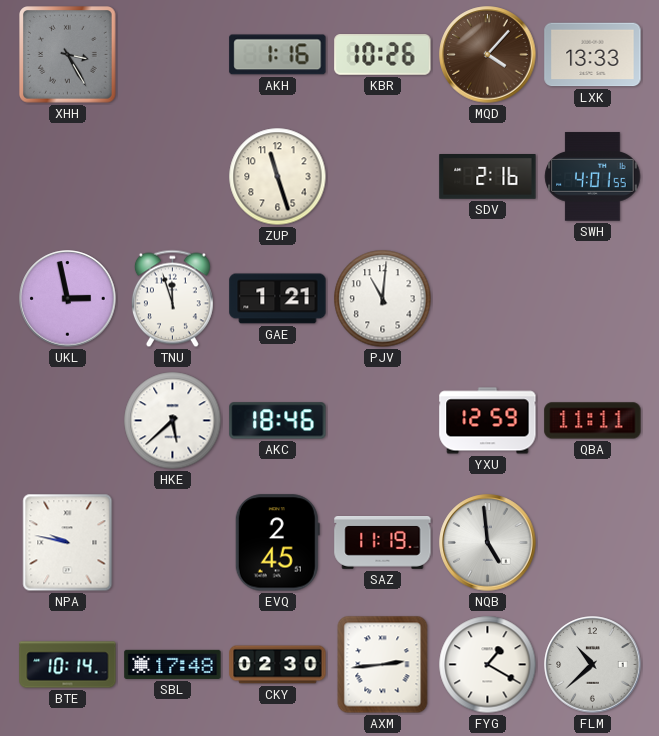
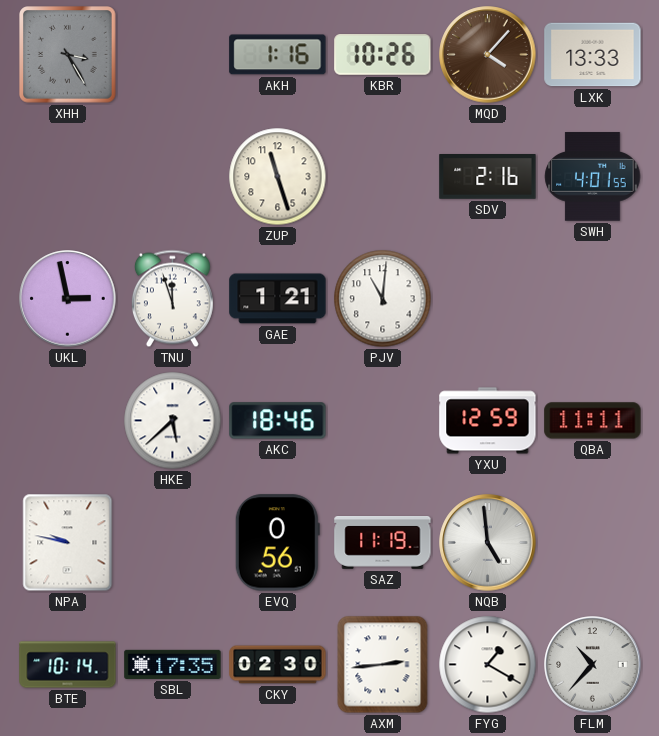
EVQ: 2:45 -> 0:56
SBL: 17:48 -> 17:35
FLM: 10:38 -> 10:37
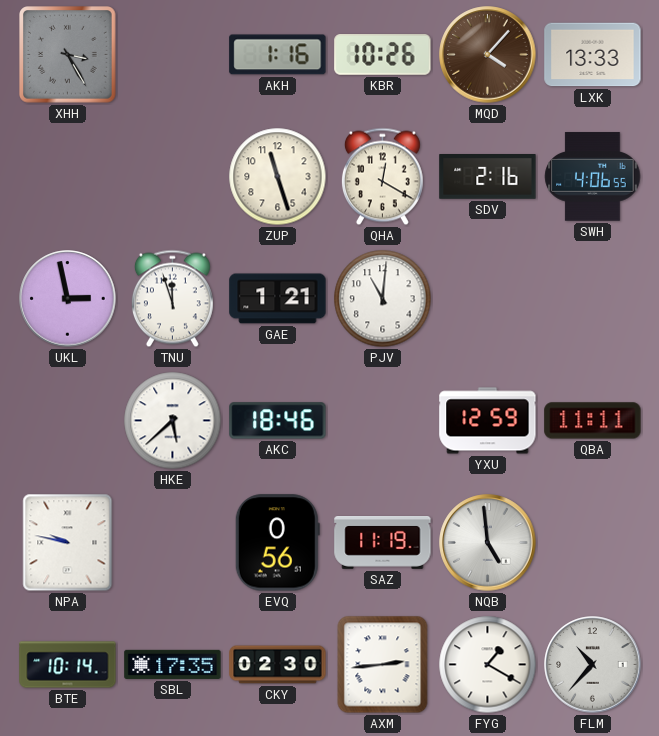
QHA: none -> 12:20
SWH: 4:01 -> 4:06
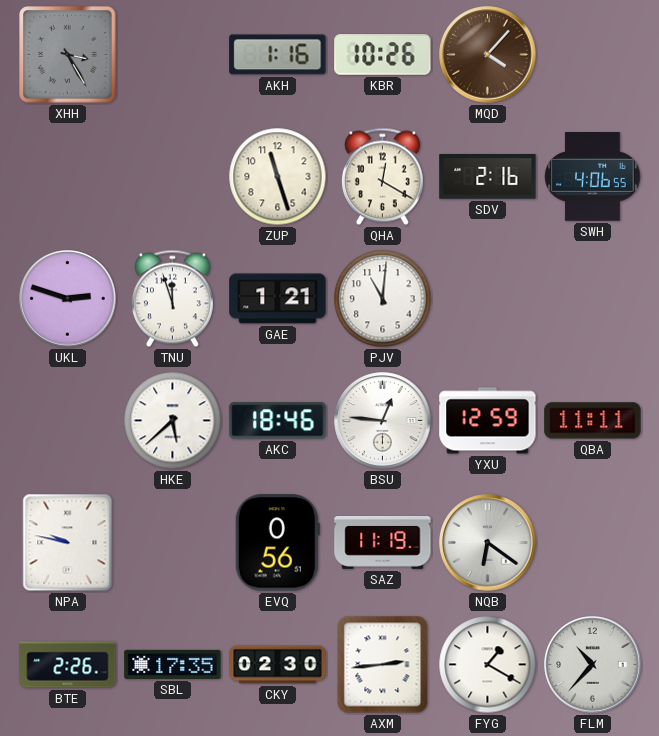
LXK: 13:33 -> none
UKL: 2:58 -> 2:48
BSU: none -> 12:46
NQB: 4:59 -> 6:21
BTE: 10:14 -> 2:26
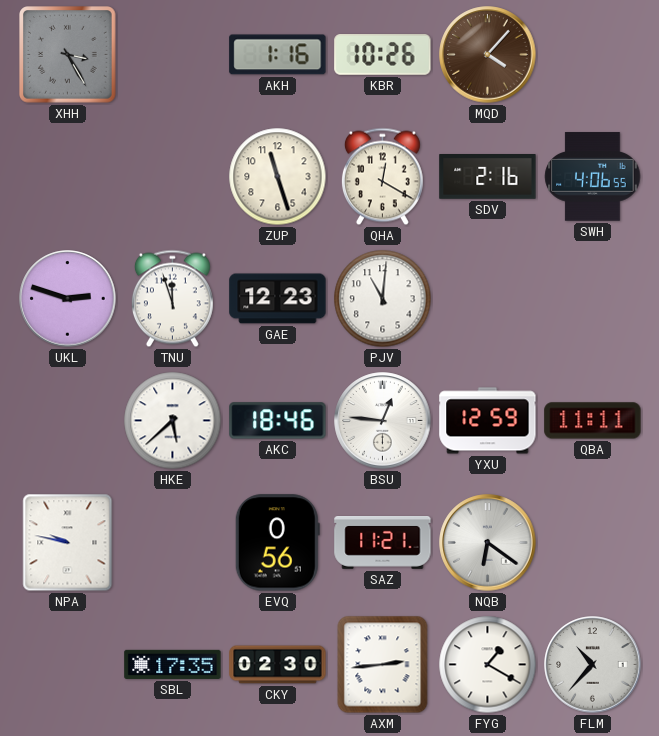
GAE: 1:21 -> 12:23
SAZ: 11:19 -> 11:21
BTE: 2:26 -> none
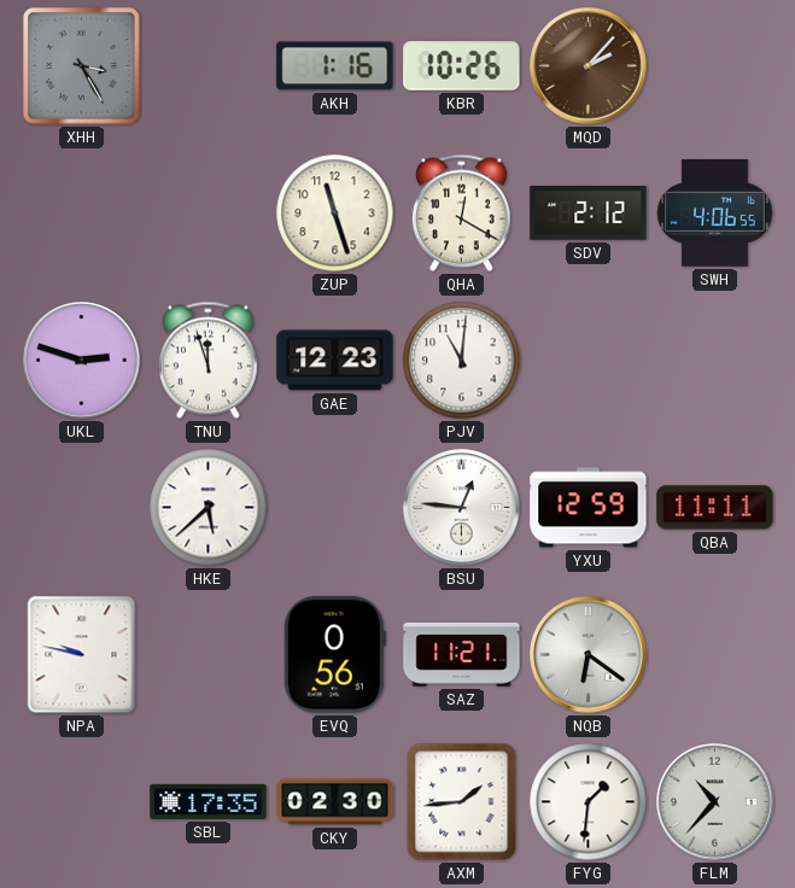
MQD: 4:07 -> 2:07
SDV: 2:16 -> 2:12
AKC: 18:46 -> none
AXM: 2:44 -> 1:44
FYG: 1:20 -> 1:31
